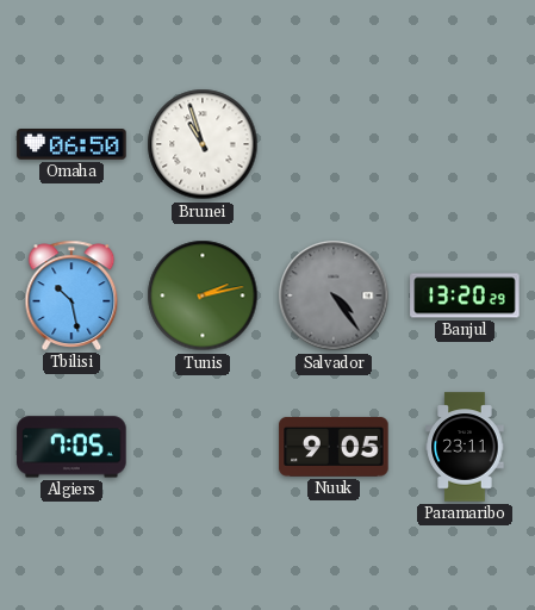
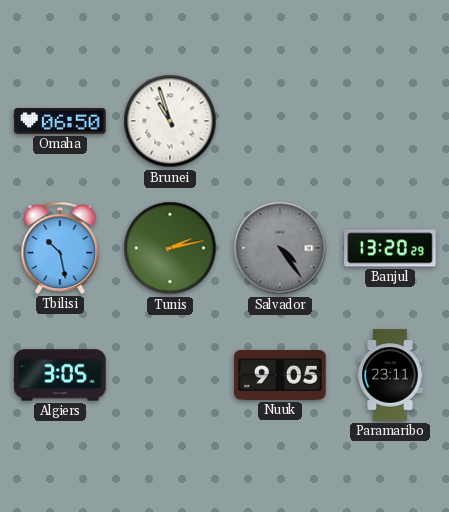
Algiers: 7:05 -> 3:05
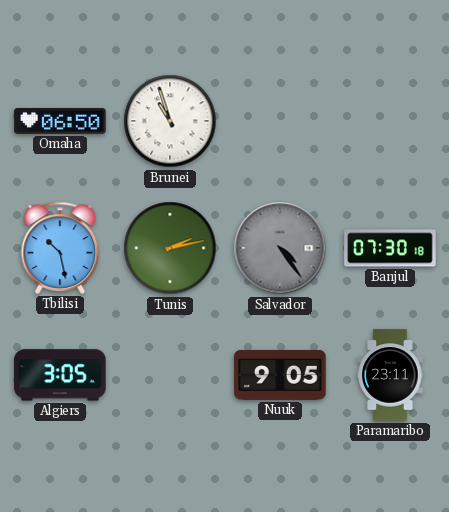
Banjul: 13:20 -> 07:30
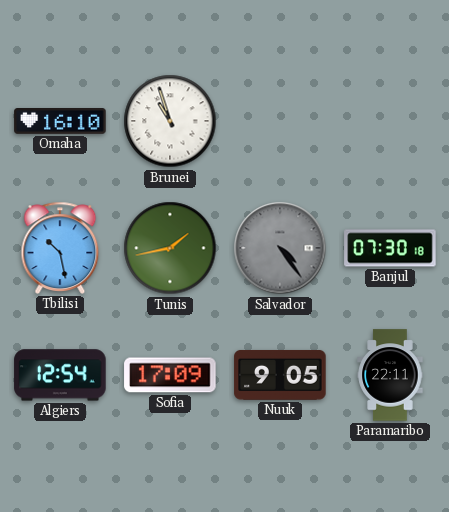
Omaha: 06:50 -> 16:10
Tunis: 2:13 -> 1:43
Algiers: 3:05 -> 12:54
Sofia: none -> 17:09
Paramaribo: 23:11 -> 22:11
